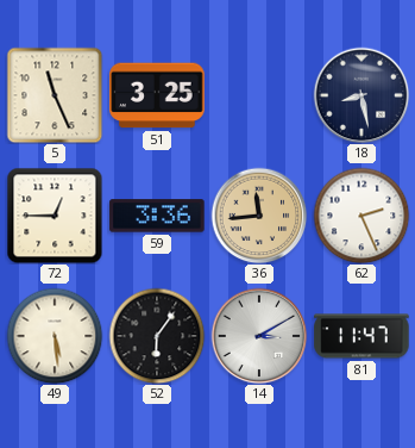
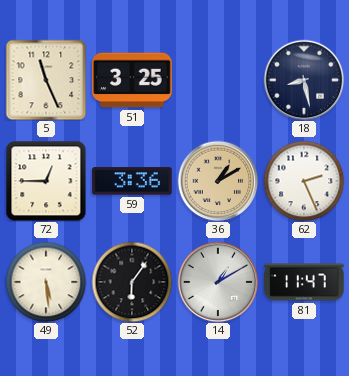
36: 11:44 -> 1:10
14: 3:10 -> 1:10
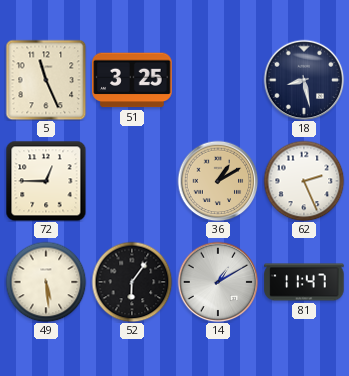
59: 3:36 -> none
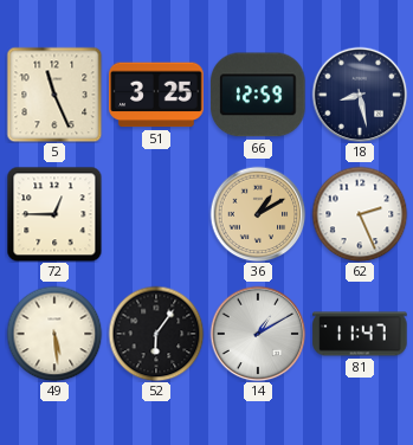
66: none -> 12:59
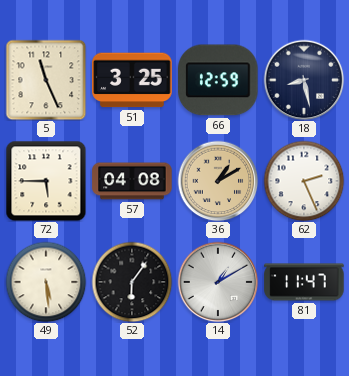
72: 12:45 -> 5:45
57: none -> 04:08
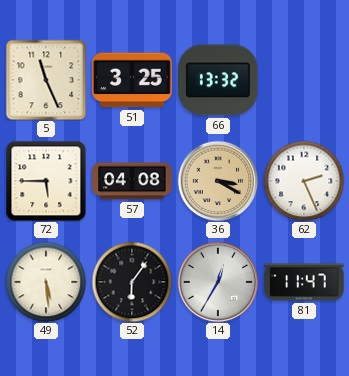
66: 12:59 -> 13:32
18: 8:28 -> none
36: 1:10 -> 3:20
14: 1:10 -> 12:35
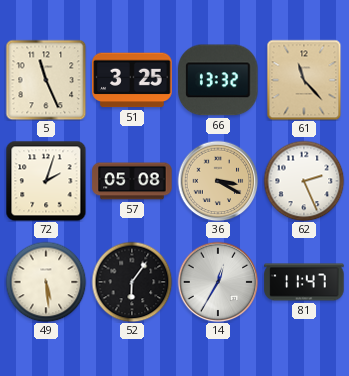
61: none -> 11:23
72: 5:45 -> 2:03
57: 04:08 -> 05:08
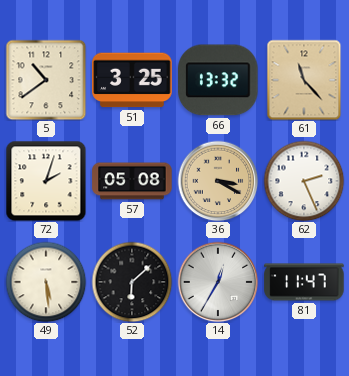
5: 11:26 -> 10:39
52: 6:06 -> 6:08
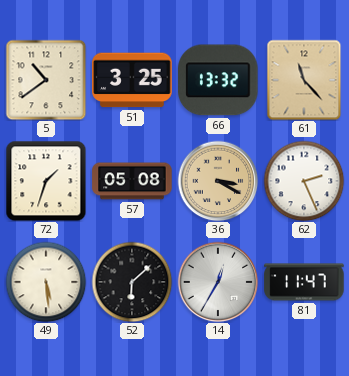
72: 2:03 -> 1:33
